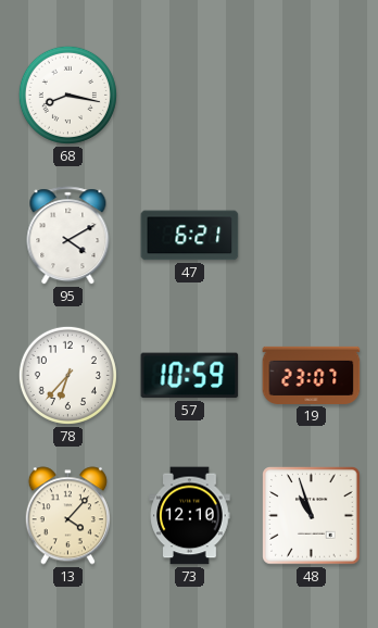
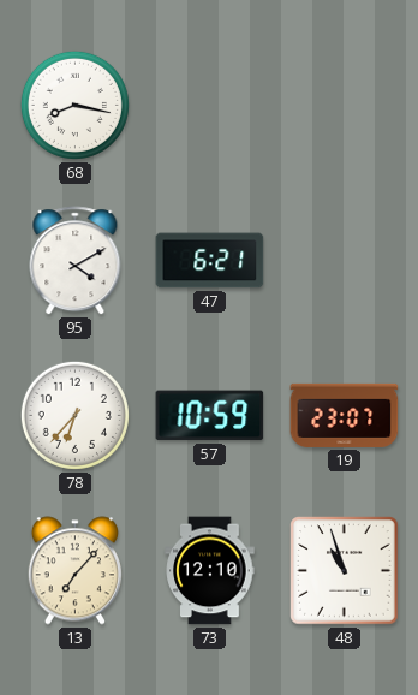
13: 4:07 -> 7:07
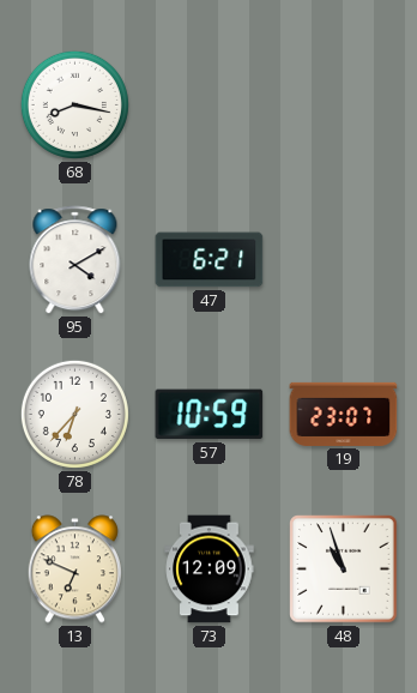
13: 7:07 -> 6:49
73: 12:10 -> 12:09
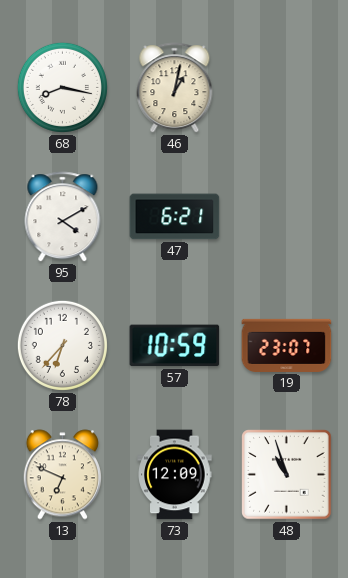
46: none -> 1:02
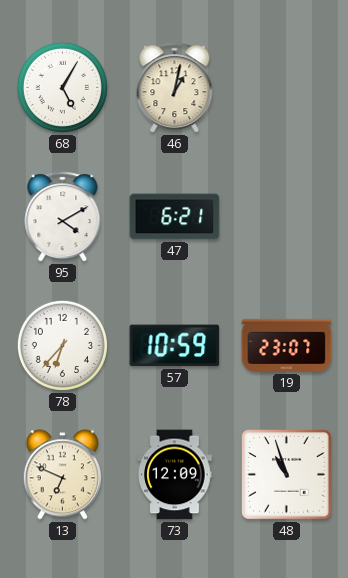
68: 8:17 -> 5:05
